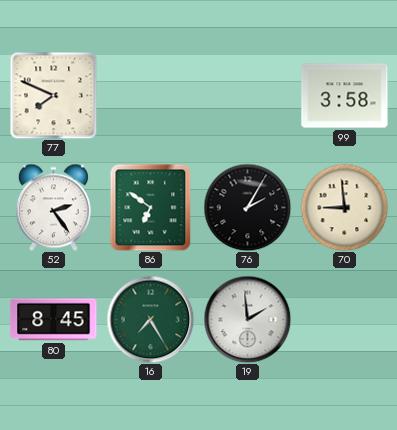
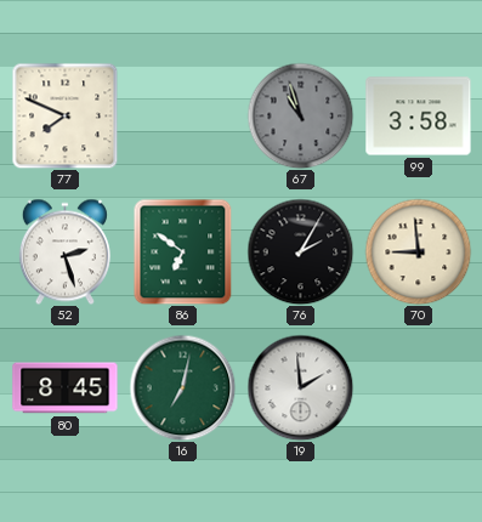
67: none -> 10:57
52: 2:24 -> 2:27
16: 7:25 -> 7:02
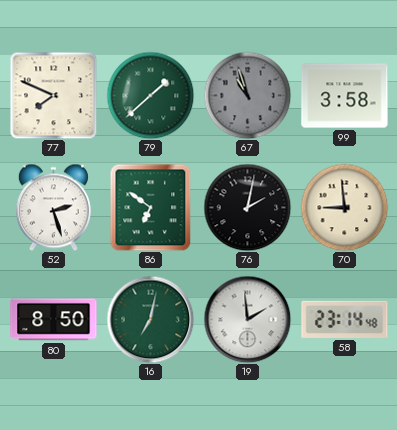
79: none -> 1:38
76: 2:05 -> 2:02
80: 8:45 -> 8:50
58: none -> 23:14
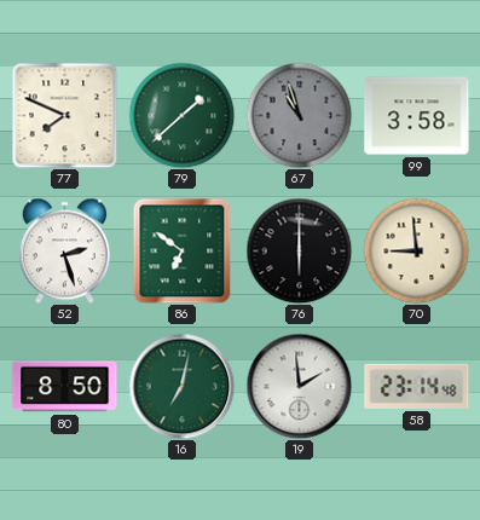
76: 2:02 -> 6:00
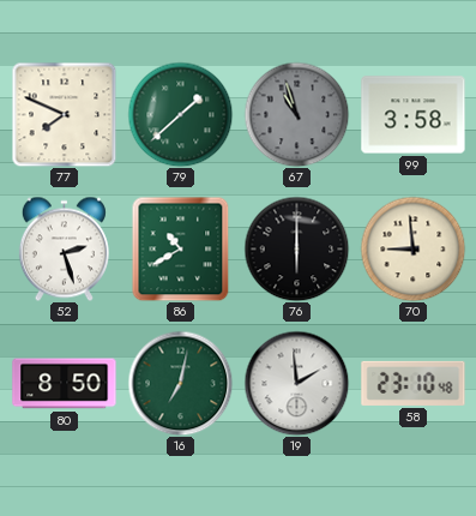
86: 6:51 -> 10:40
58: 23:14 -> 23:10
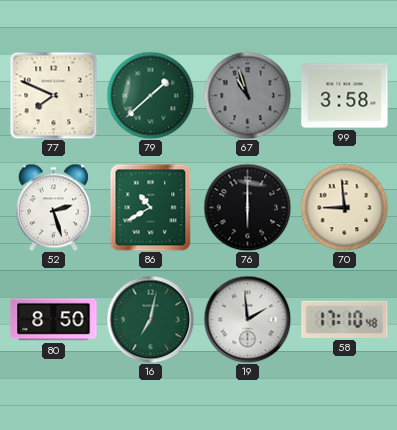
58: 23:10 -> 17:10
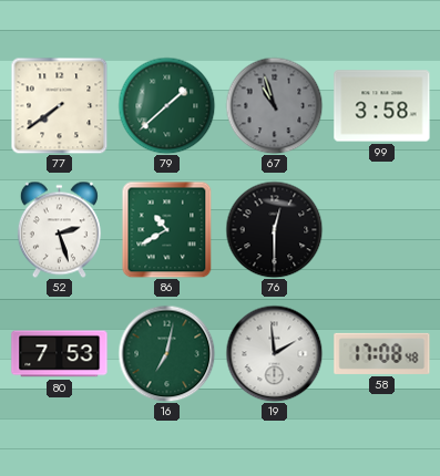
77: 7:49 -> 7:39
76: 6:00 -> 12:30
70: 8:59 -> none
80: 8:50 -> 7:53
58: 17:10 -> 17:08
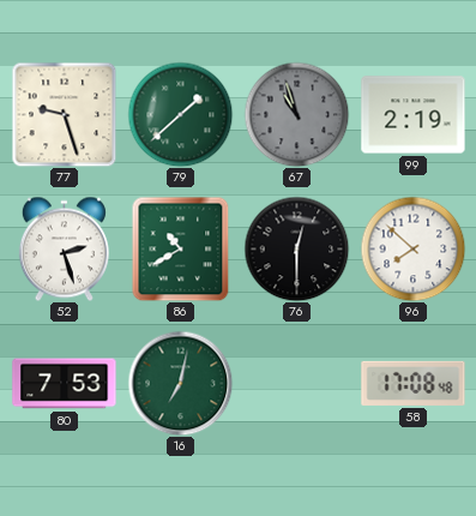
77: 7:39 -> 9:27
99: 3:58 -> 2:19
96: none -> 7:52
19: 1:59 -> none
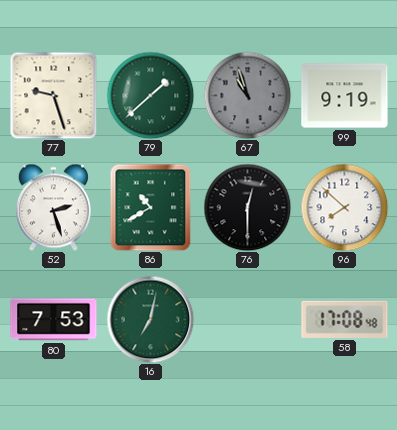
99: 2:19 -> 9:19
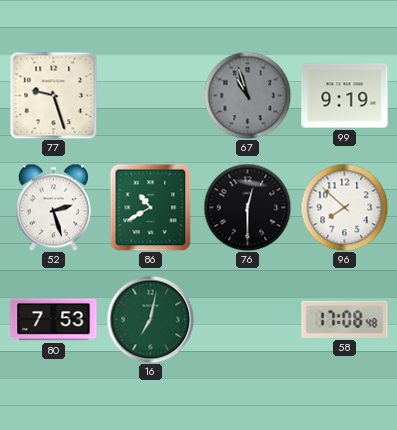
79: 1:38 -> none
